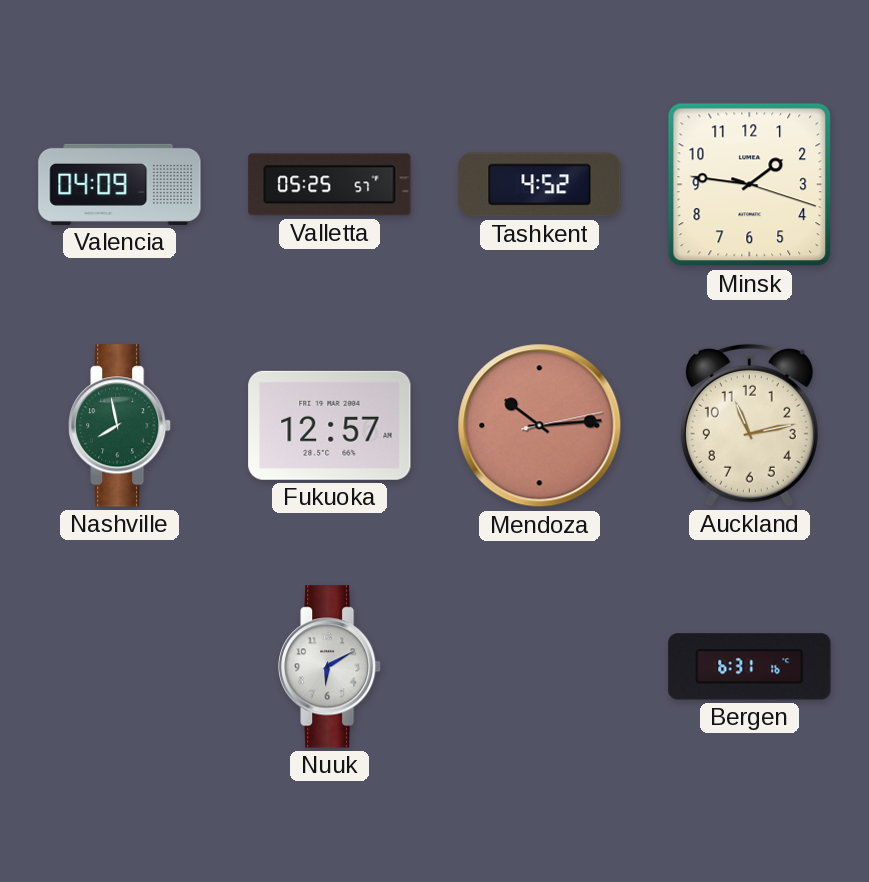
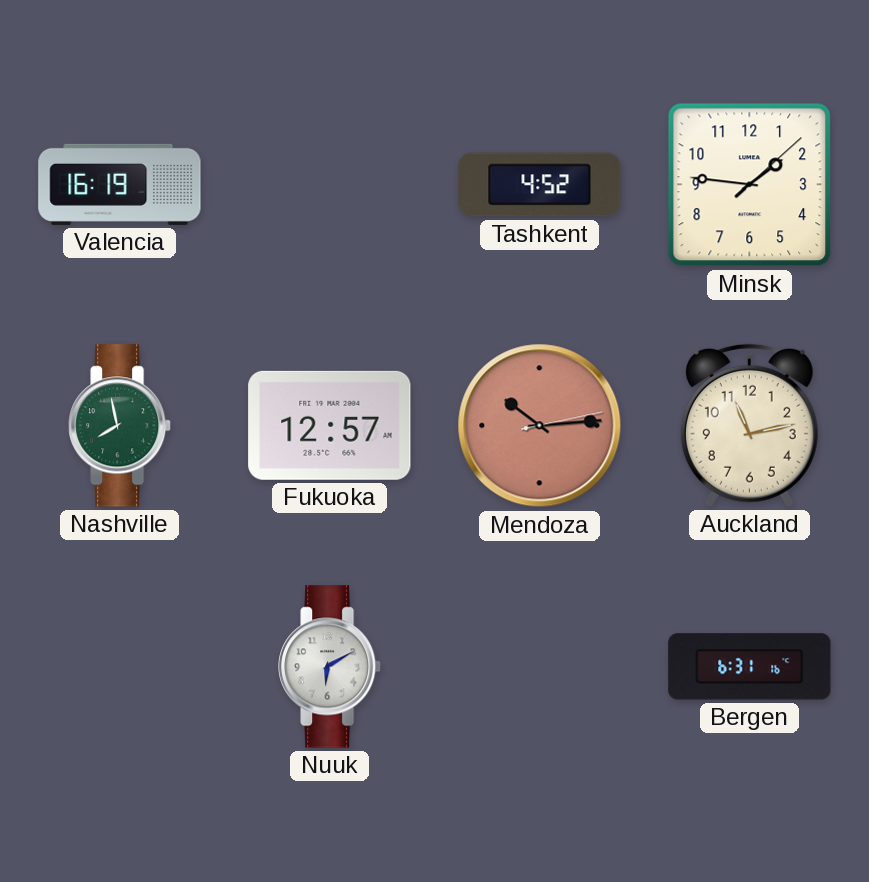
Valencia: 04:09 -> 16:19
Valletta: 05:25 -> none
Minsk: 1:46:18 -> 1:46:08
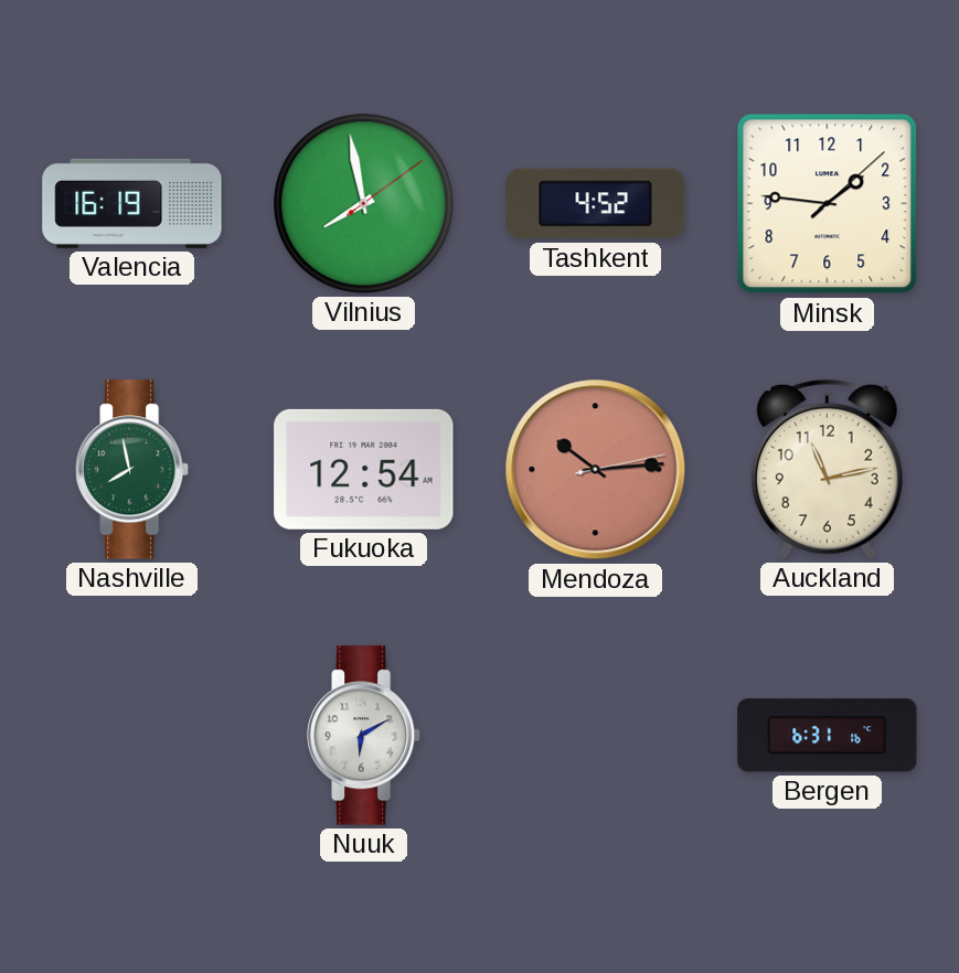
Vilnius: none -> 7:58
Fukuoka: 12:57 -> 12:54
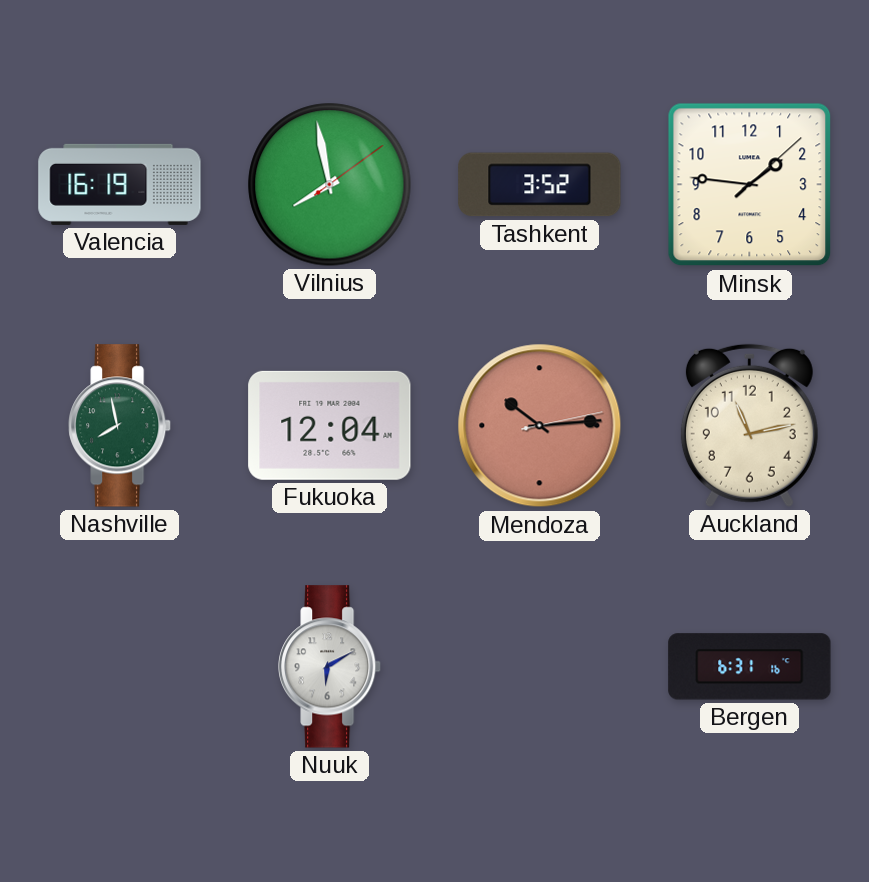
Tashkent: 4:52 -> 3:52
Fukuoka: 12:54 -> 12:04
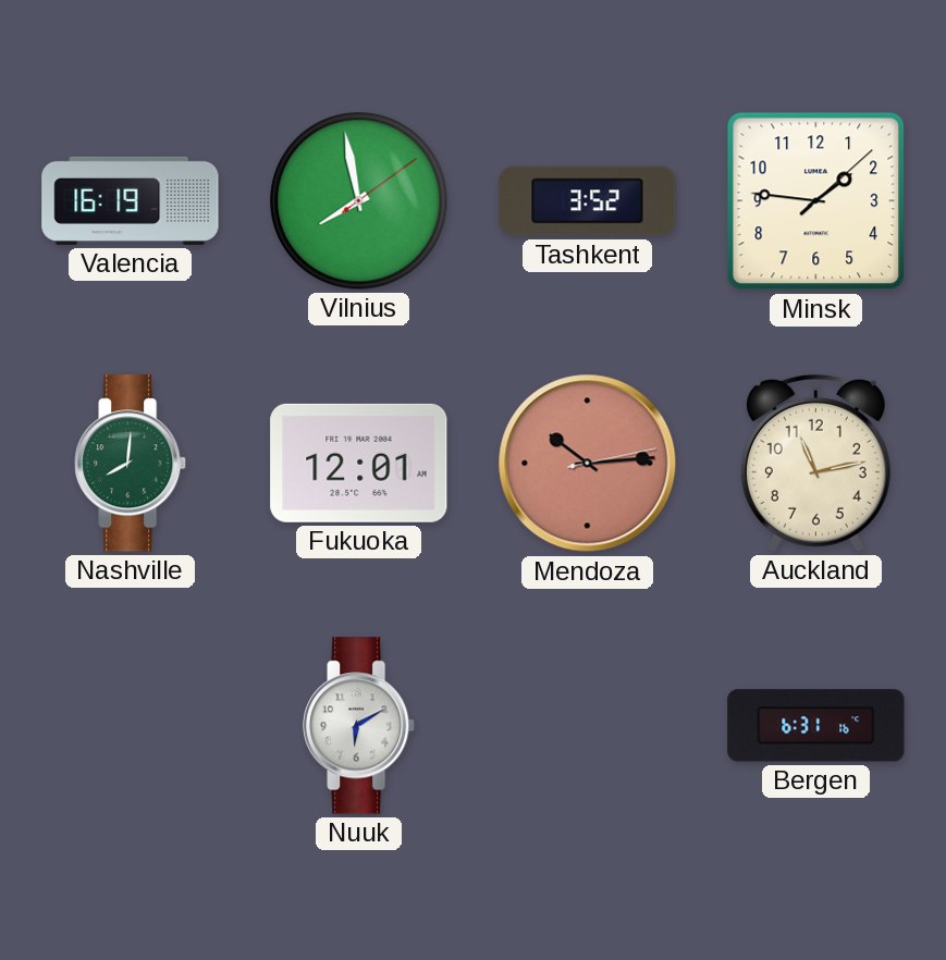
Nashville: 7:58 -> 8:01
Fukuoka: 12:04 -> 12:01
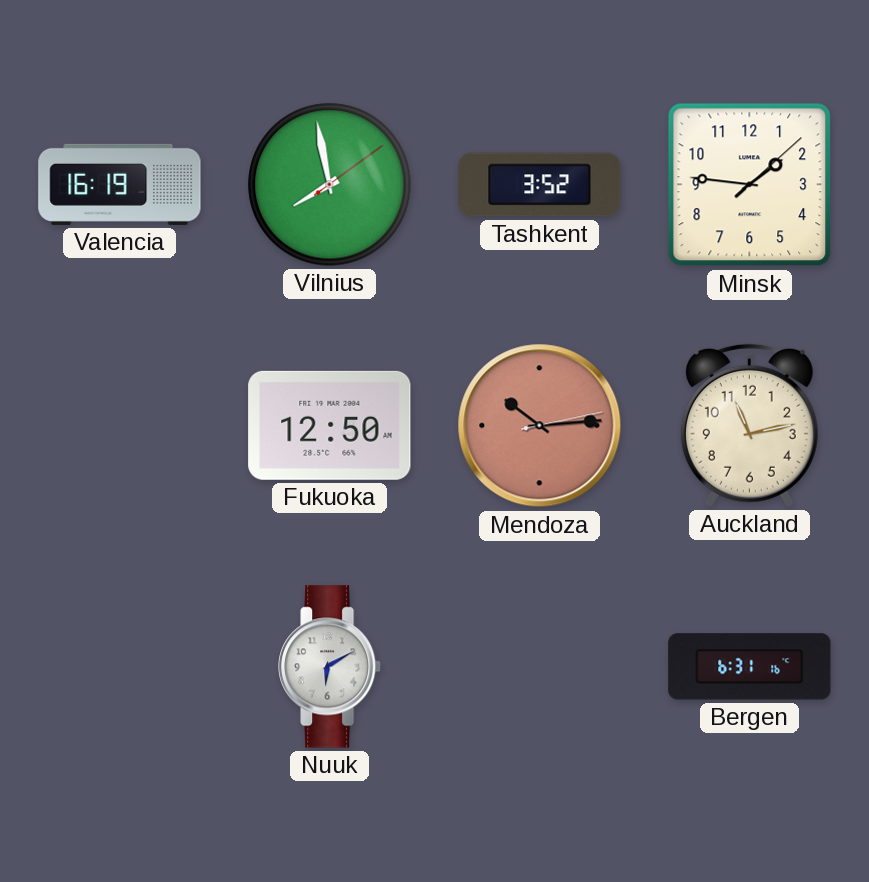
Nashville: 8:01 -> none
Fukuoka: 12:01 -> 12:50
